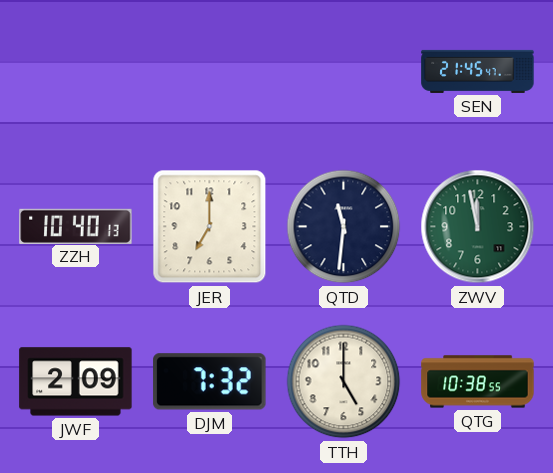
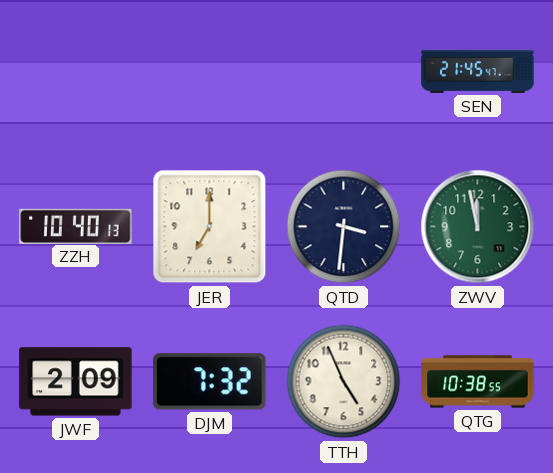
QTD: 11:31 -> 3:31
TTH: 5:00 -> 4:56
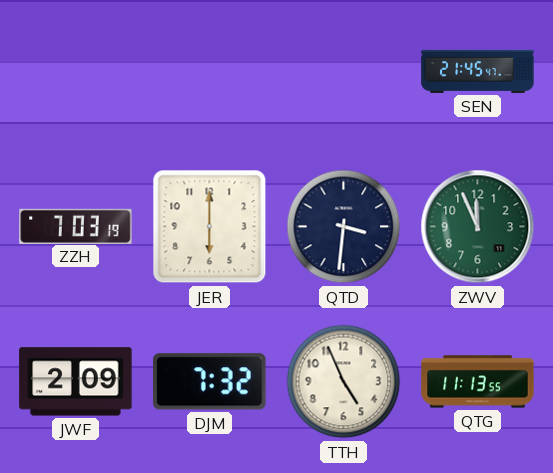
ZZH: 10:40 -> 7:03
JER: 7:00 -> 6:00
ZWV: 11:58 -> 11:56
QTG: 10:38 -> 11:13
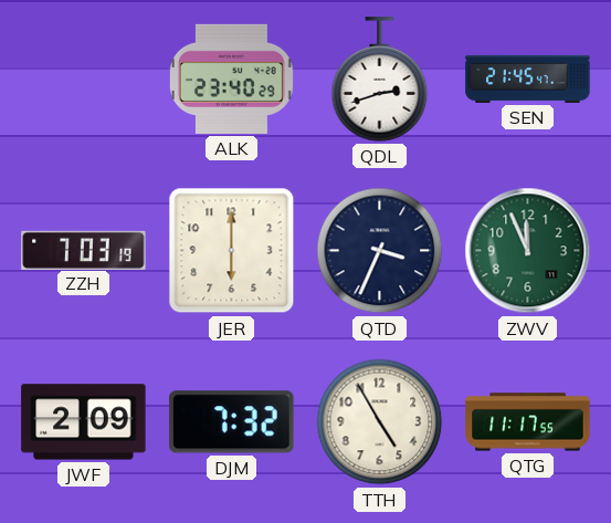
ALK: none -> 23:40
QDL: none -> 2:42
QTD: 3:31 -> 3:34
TTH: 4:56 -> 4:55
QTG: 11:13 -> 11:17
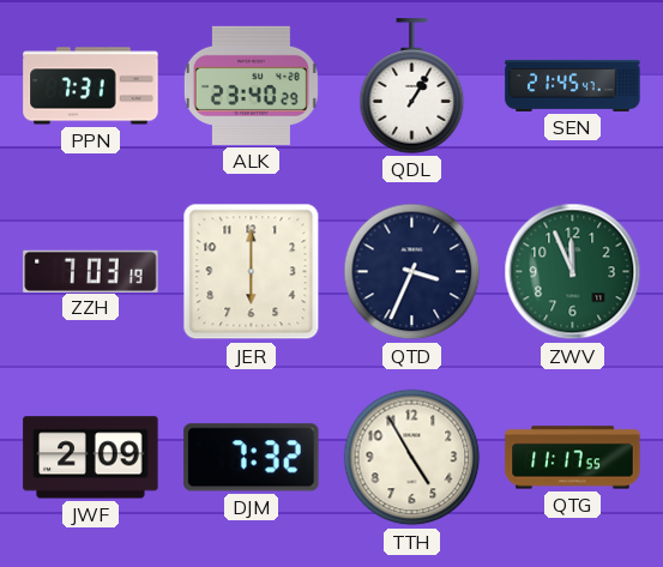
PPN: none -> 7:31
QDL: 2:42 -> 1:05
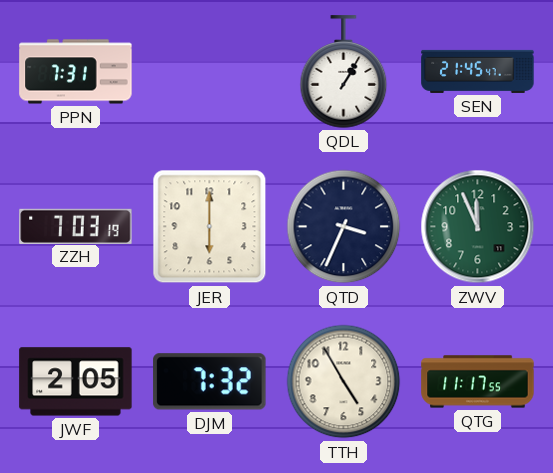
ALK: 23:40 -> none
JWF: 2:09 -> 2:05
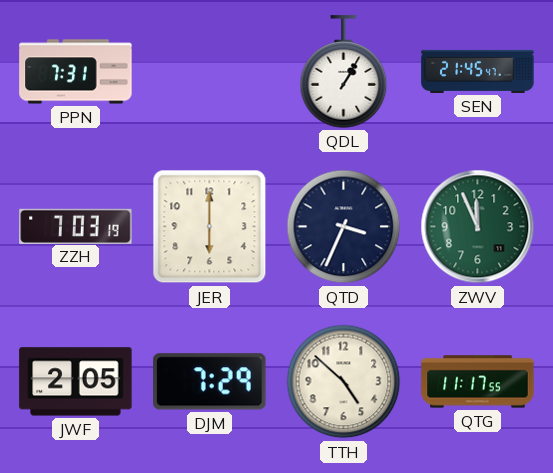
DJM: 7:32 -> 7:29
TTH: 4:55 -> 4:52
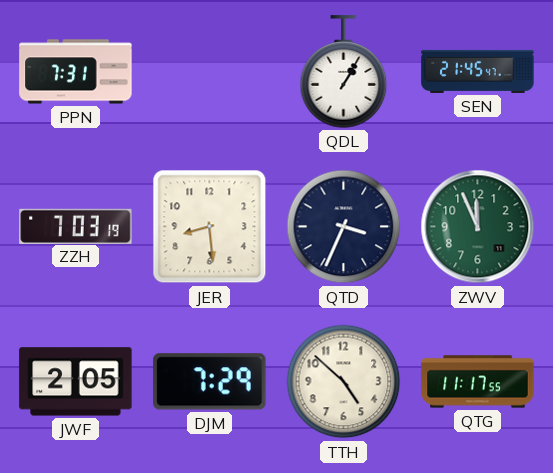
JER: 6:00 -> 8:29
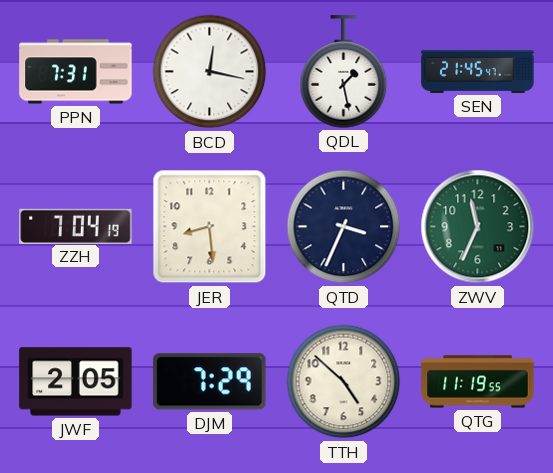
BCD: none -> 12:17
QDL: 1:05 -> 1:28
ZZH: 7:03 -> 7:04
ZWV: 11:56 -> 11:34
QTG: 11:17 -> 11:19
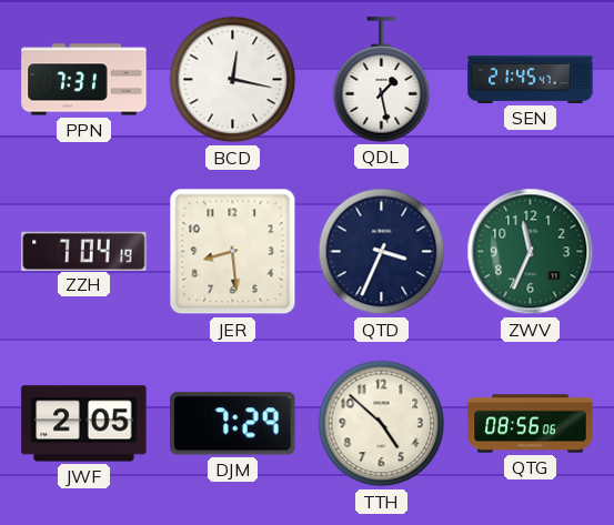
QTG: 11:19 -> 08:56
